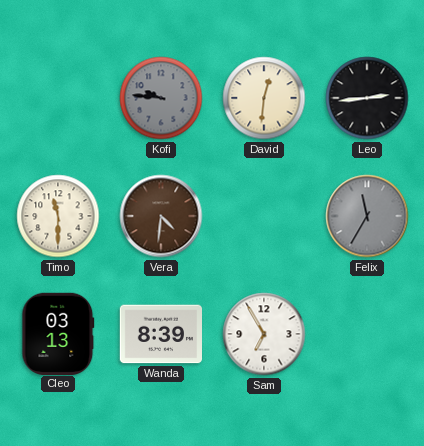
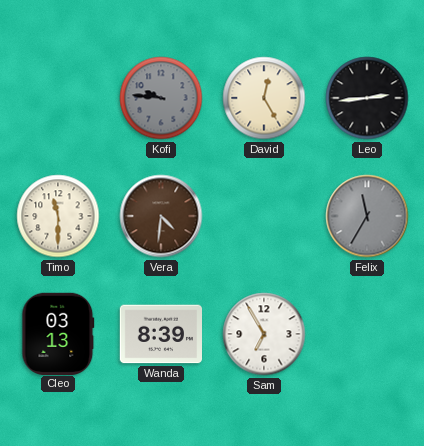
David: 12:31 -> 12:25
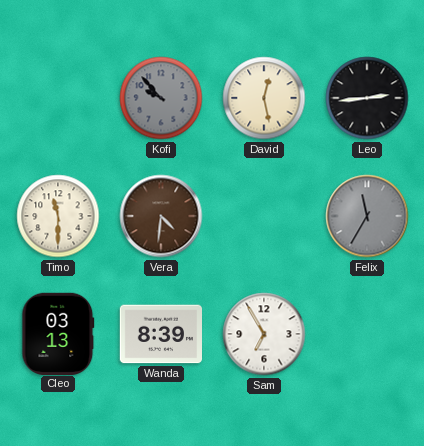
Kofi: 9:46 -> 9:53
David: 12:25 -> 12:28
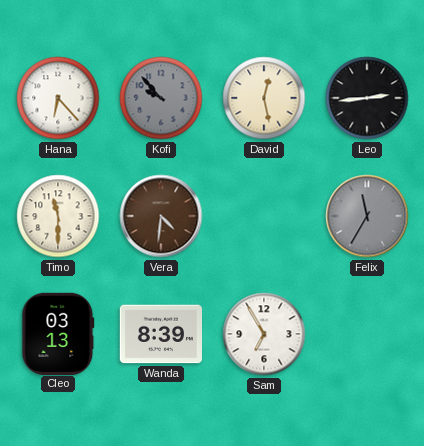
Hana: none -> 6:23
